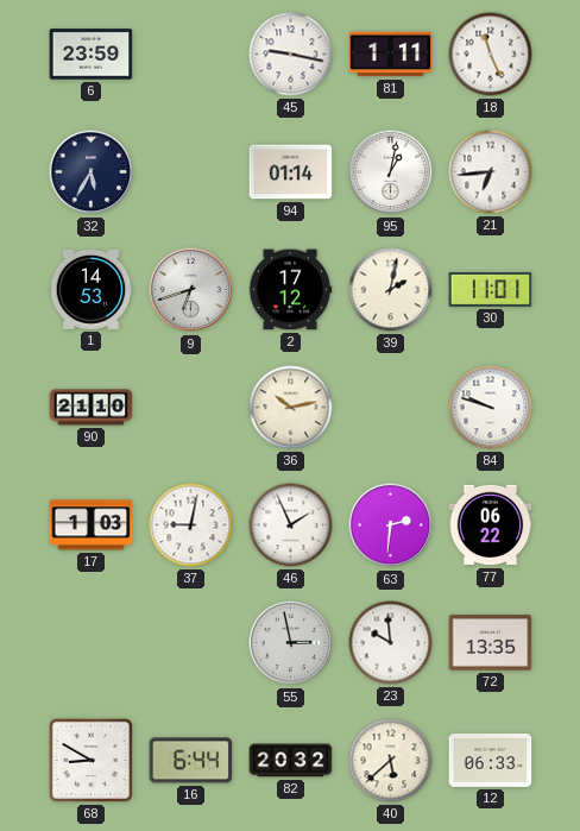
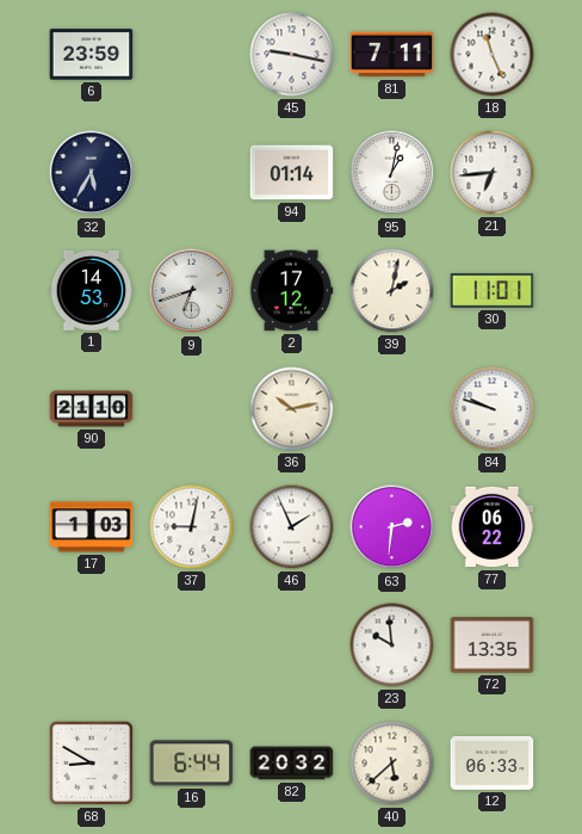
81: 1:11 -> 7:11
55: 2:58 -> none
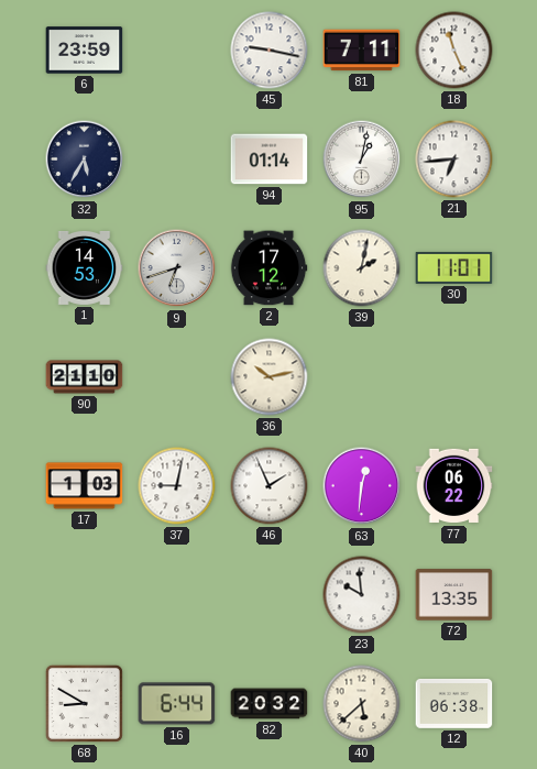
84: 9:48 -> none
63: 2:31 -> 12:31
12: 06:33 -> 06:38
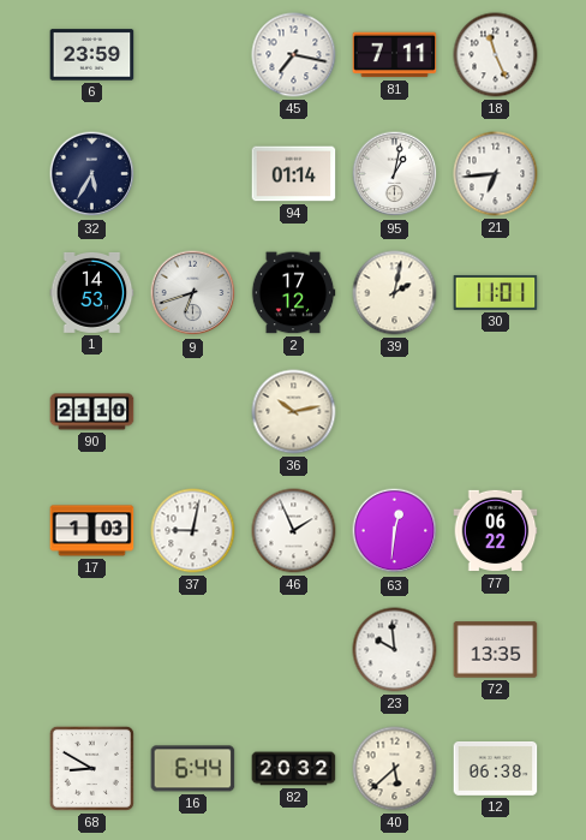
45: 9:17 -> 7:17
